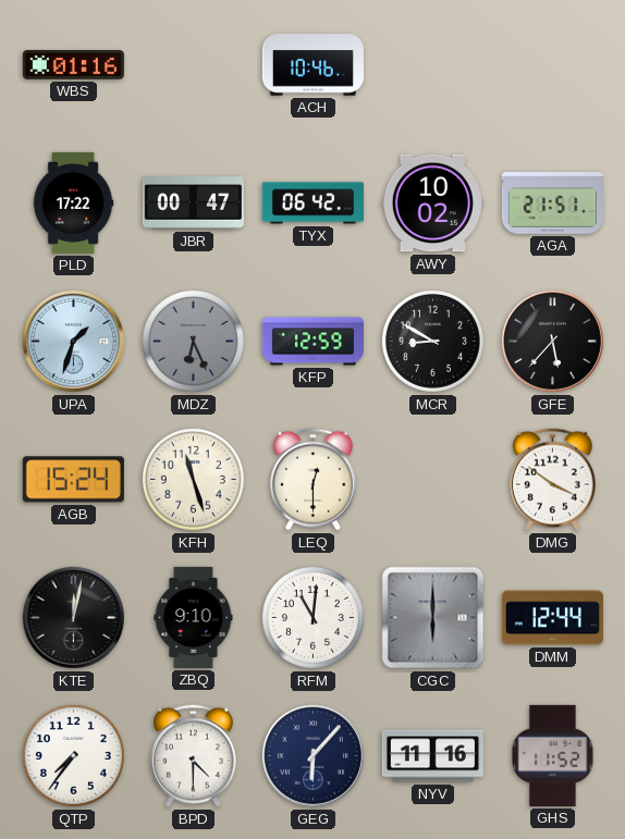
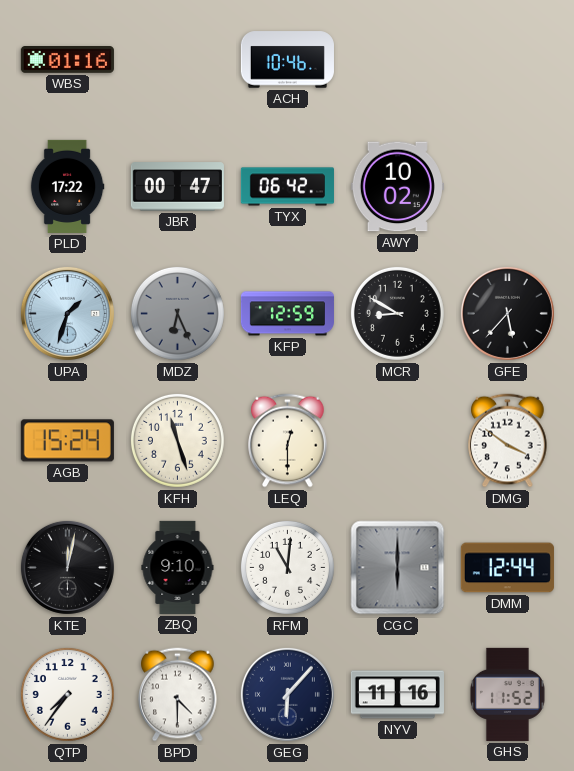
AGA: 21:51 -> none
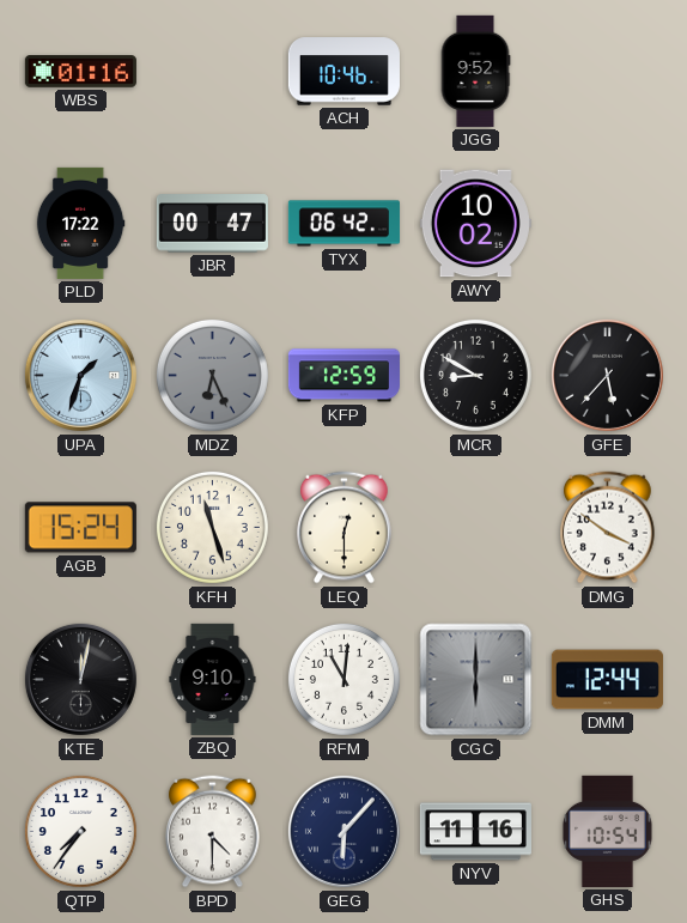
JGG: none -> 9:52
GHS: 11:52 -> 10:54
